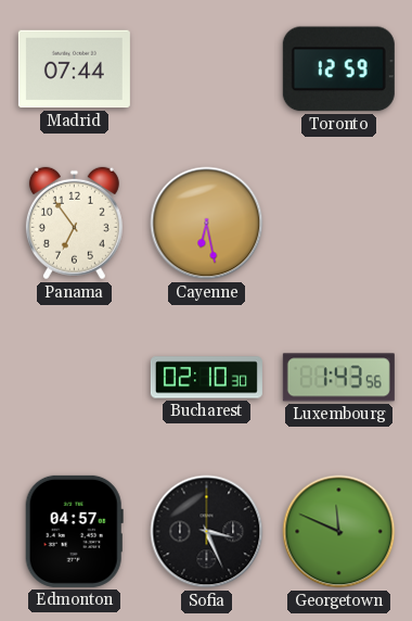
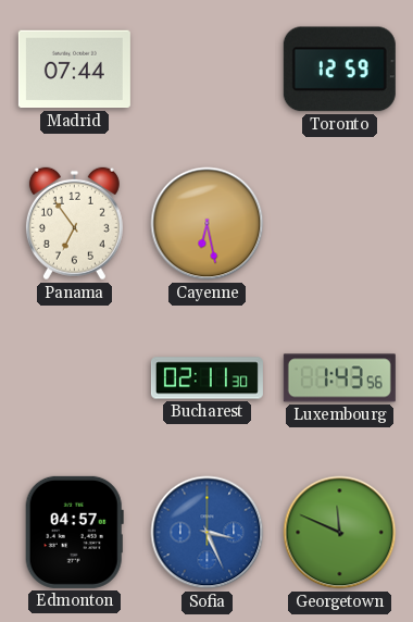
Bucharest: 02:10 -> 02:11
Sofia dial: black -> blue
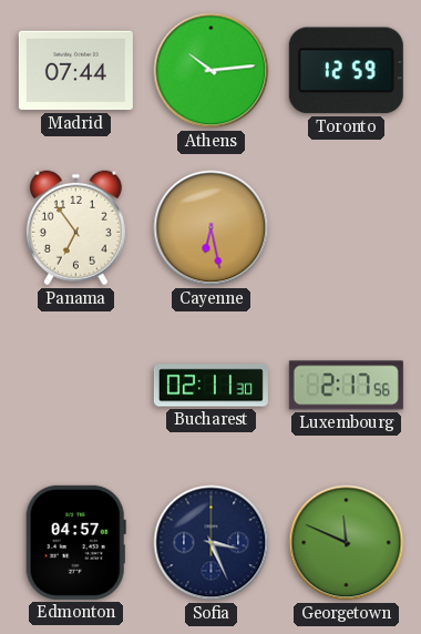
Athens: none -> 10:14
Luxembourg: 1:43 -> 2:17
Sofia dial: blue -> navy
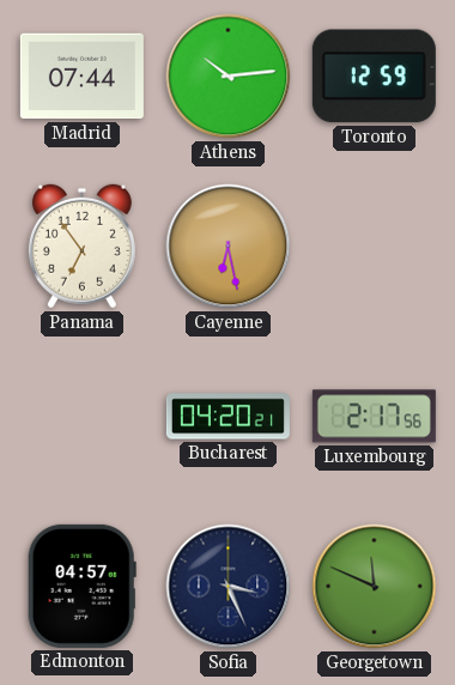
Bucharest: 02:11 -> 04:20
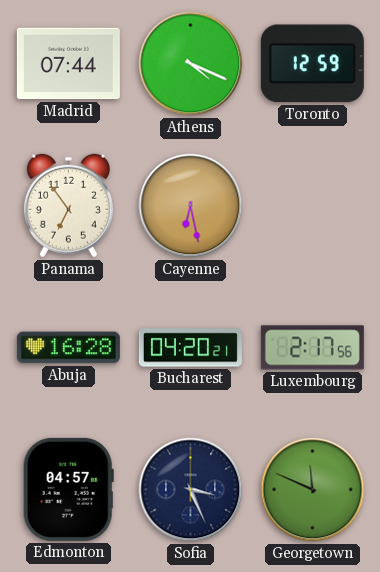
Athens: 10:14 -> 4:19
Abuja: none -> 16:28
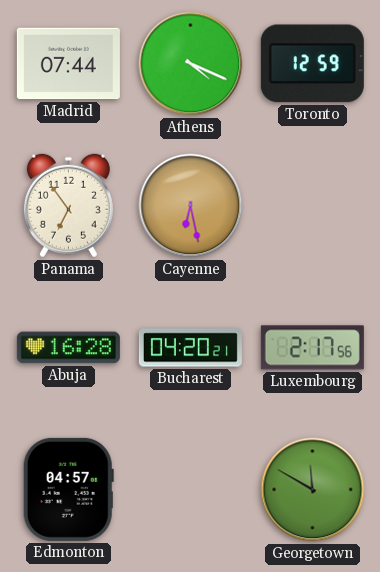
Sofia: 3:26 -> none
Georgetown: 11:49 -> 11:50
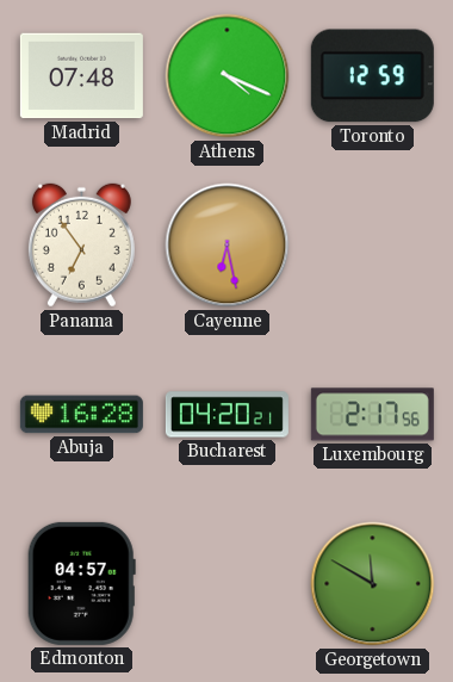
Madrid: 07:44 -> 07:48
